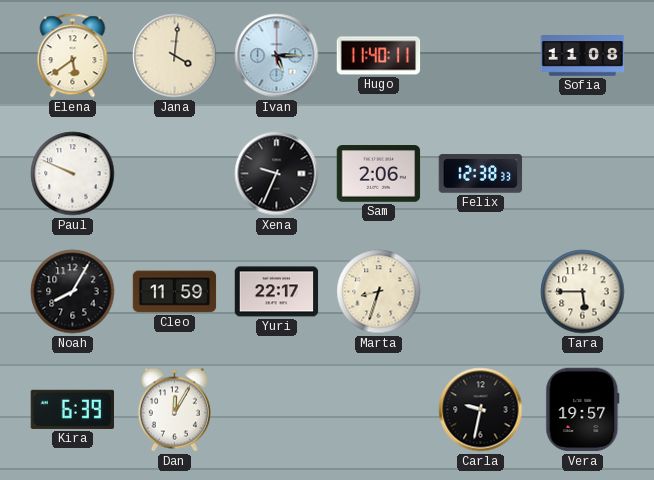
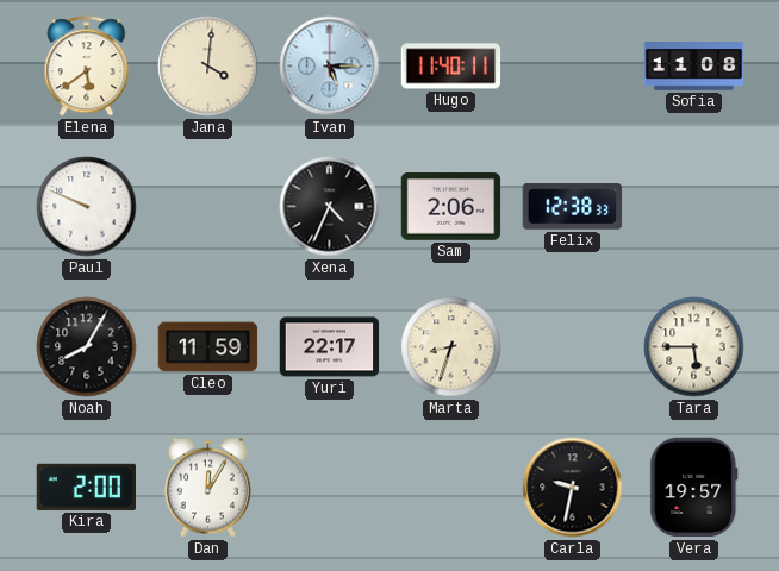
Xena: 9:34 -> 4:34
Kira: 6:39 -> 2:00
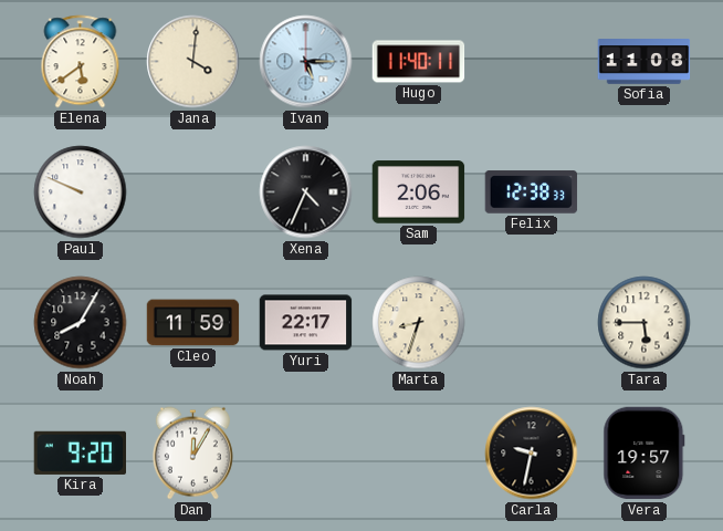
Kira: 2:00 -> 9:20
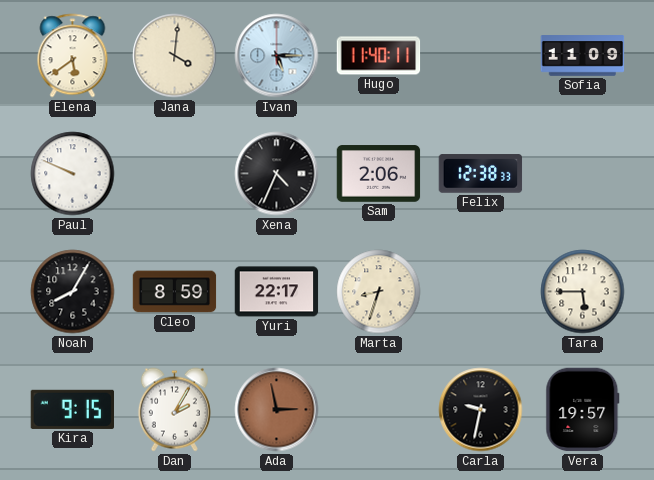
Sofia: 11:08 -> 11:09
Cleo: 11:59 -> 8:59
Kira: 9:20 -> 9:15
Dan: 12:05 -> 2:05
Ada: none -> 2:58
